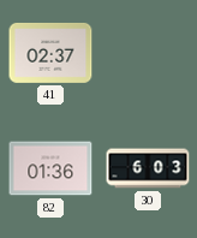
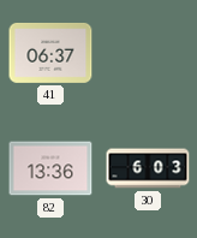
41: 02:37 -> 06:37
82: 01:36 -> 13:36
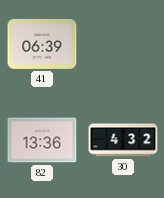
41: 06:37 -> 06:39
30: 6:03 -> 4:32
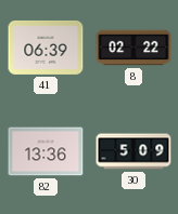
8: none -> 02:22
30: 4:32 -> 5:09
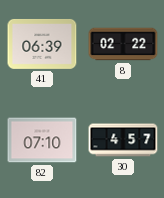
82: 13:36 -> 07:10
30: 5:09 -> 4:57
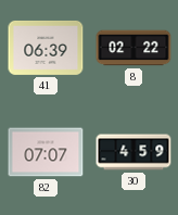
82: 07:10 -> 07:07
30: 4:57 -> 4:59
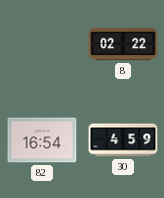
41: 06:39 -> none
82: 07:07 -> 16:54
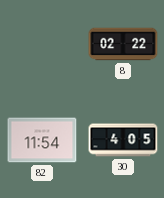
82: 16:54 -> 11:54
30: 4:59 -> 4:05
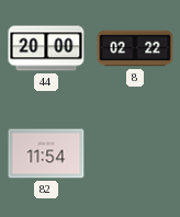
44: none -> 20:00
30: 4:05 -> none
